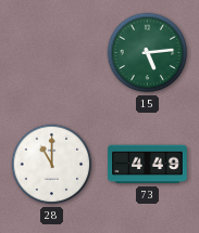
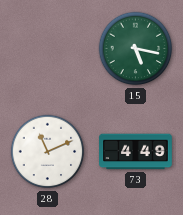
15: 5:14 -> 5:17
28: 11:00 -> 11:11
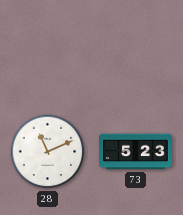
15: 5:17 -> none
73: 4:49 -> 5:23
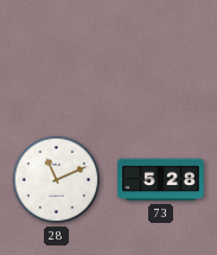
73: 5:23 -> 5:28
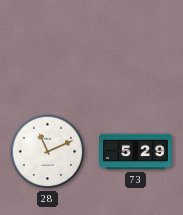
73: 5:28 -> 5:29
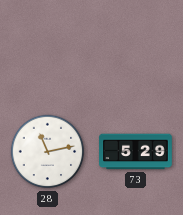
28: 11:11 -> 11:13
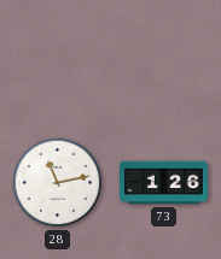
73: 5:29 -> 1:26
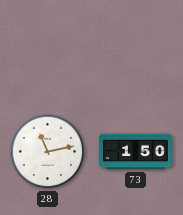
73: 1:26 -> 1:50
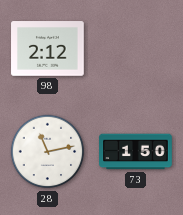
98: none -> 2:12
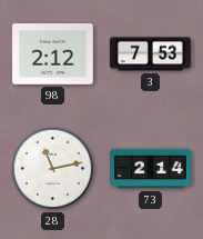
3: none -> 7:53
73: 1:50 -> 2:14
